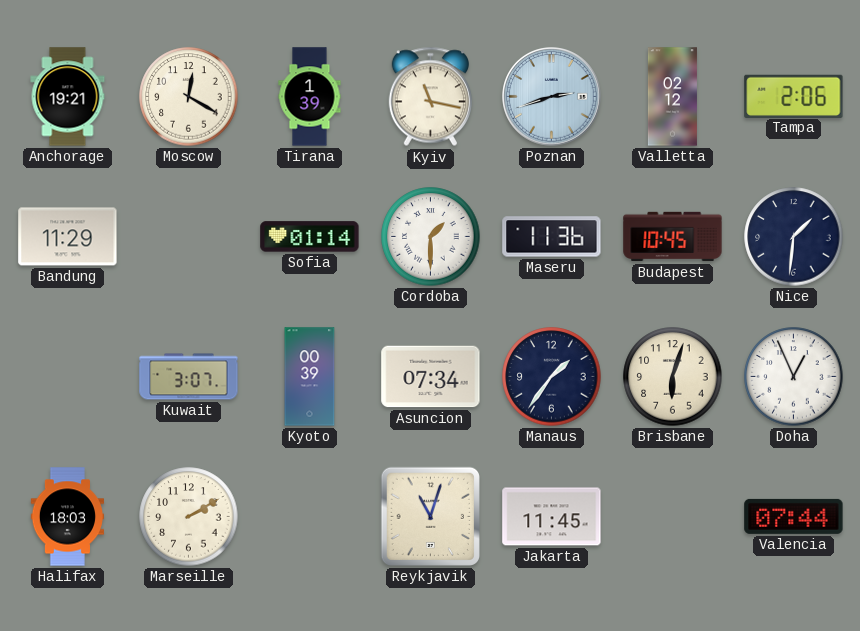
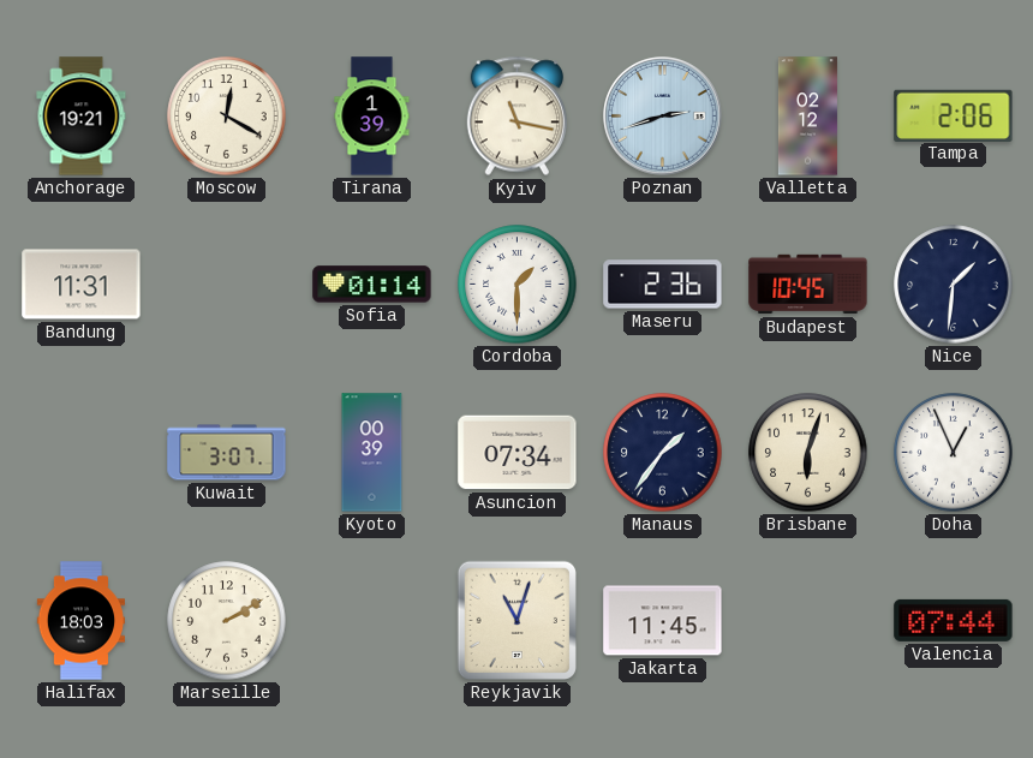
Bandung: 11:29 -> 11:31
Maseru: 11:36 -> 2:36
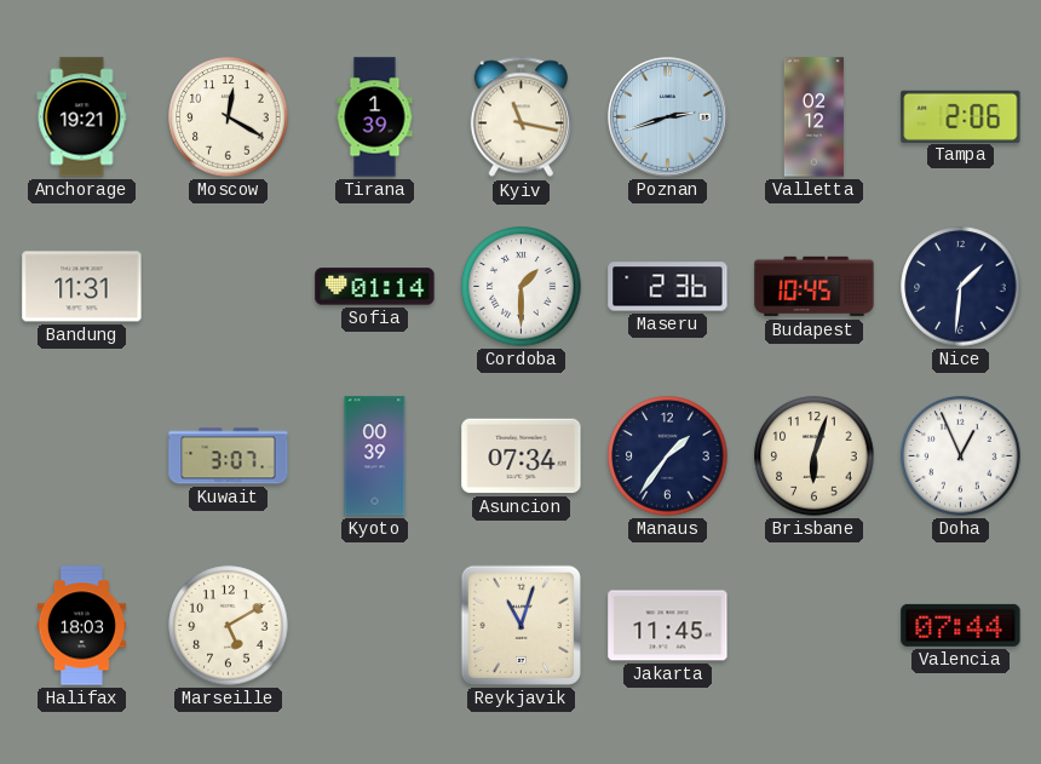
Marseille: 2:10 -> 5:10
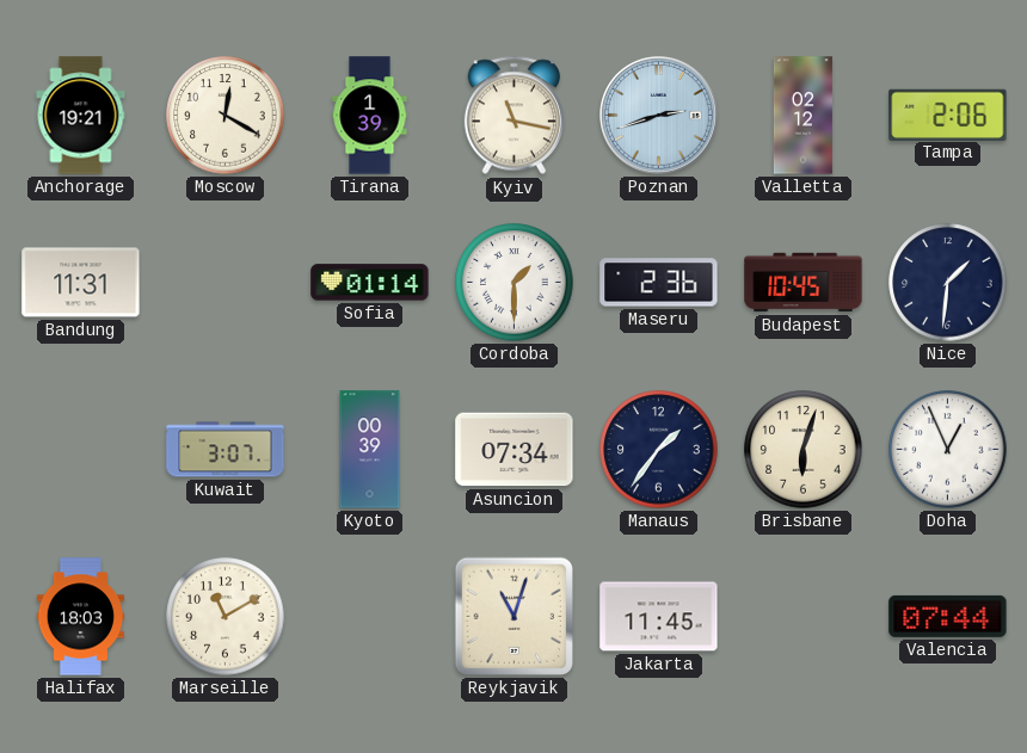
Marseille: 5:10 -> 11:10
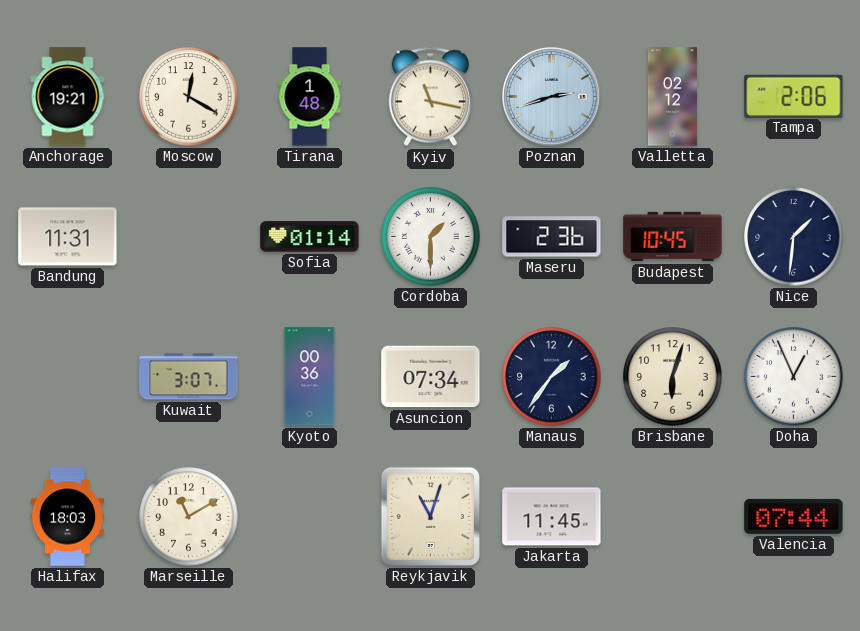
Tirana: 1:39 -> 1:48
Kyoto: 00:39 -> 00:36
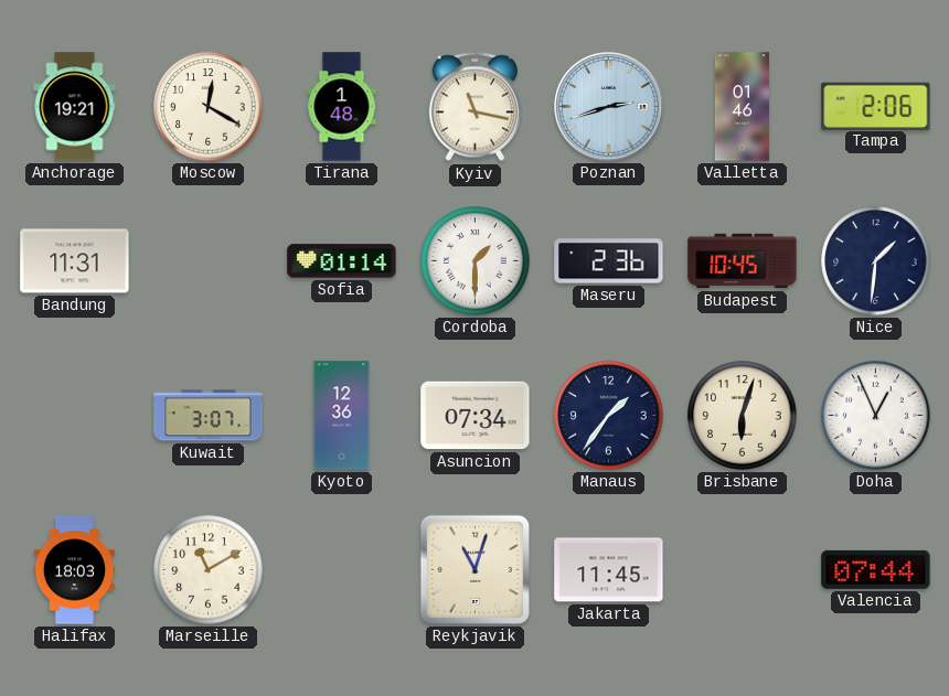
Valletta: 02:12 -> 01:46
Kyoto: 00:36 -> 12:36
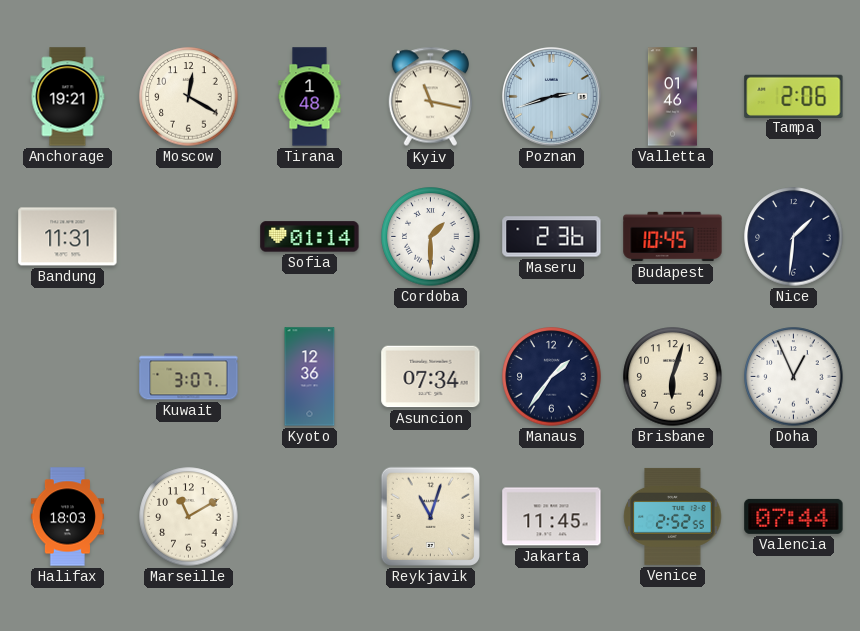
Venice: none -> 2:52
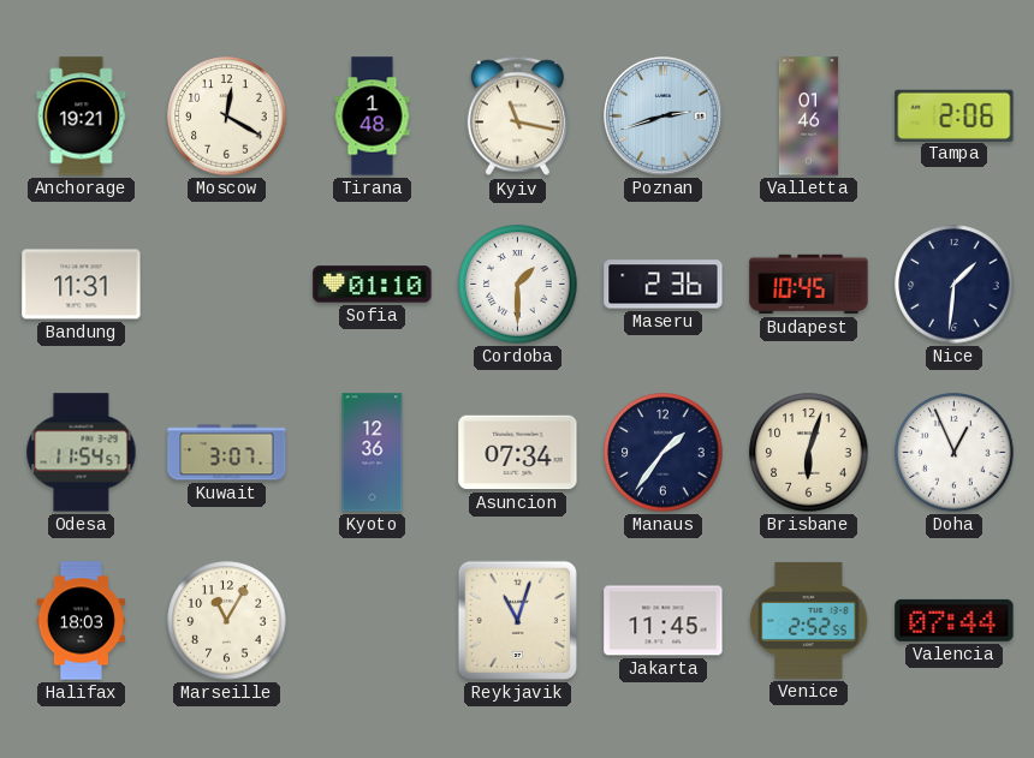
Sofia: 01:14 -> 01:10
Odesa: none -> 11:54
Marseille: 11:10 -> 11:05
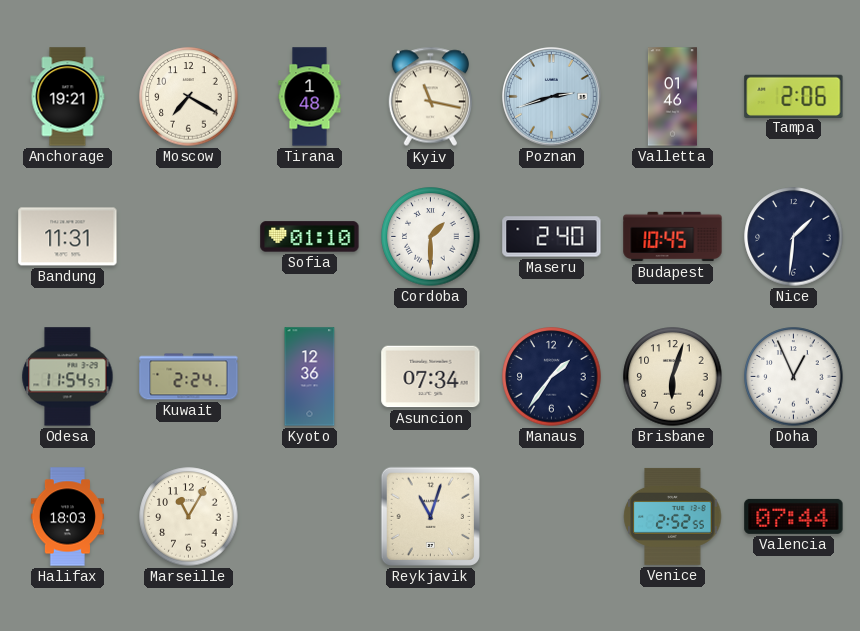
Moscow: 12:20 -> 7:20
Maseru: 2:36 -> 2:40
Kuwait: 3:07 -> 2:24
Jakarta: 11:45 -> none
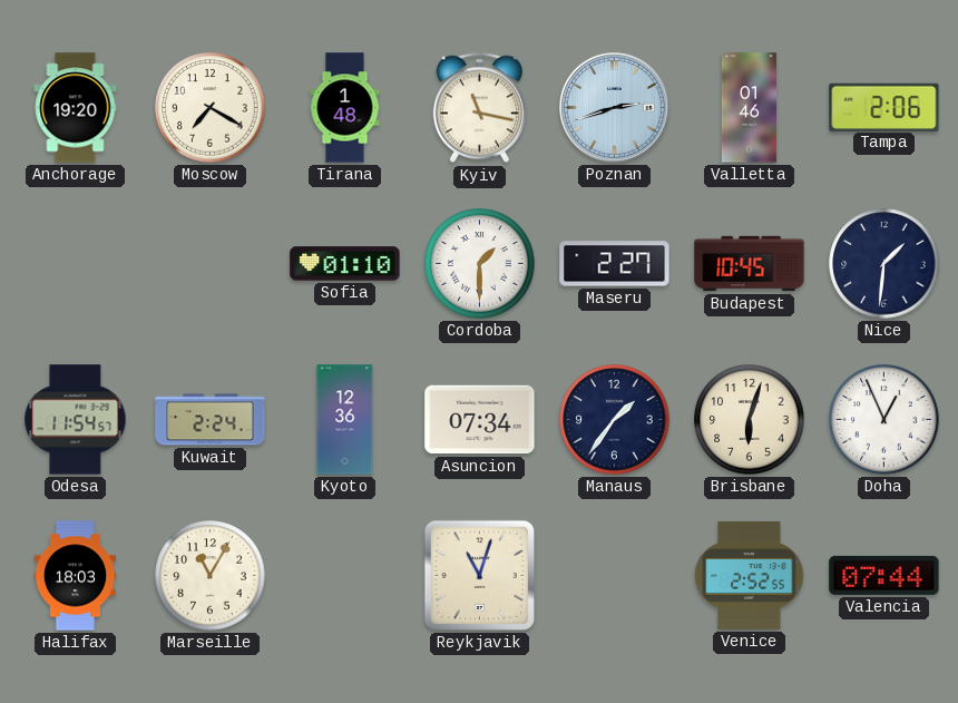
Anchorage: 19:21 -> 19:20
Bandung: 11:31 -> none
Maseru: 2:40 -> 2:27
